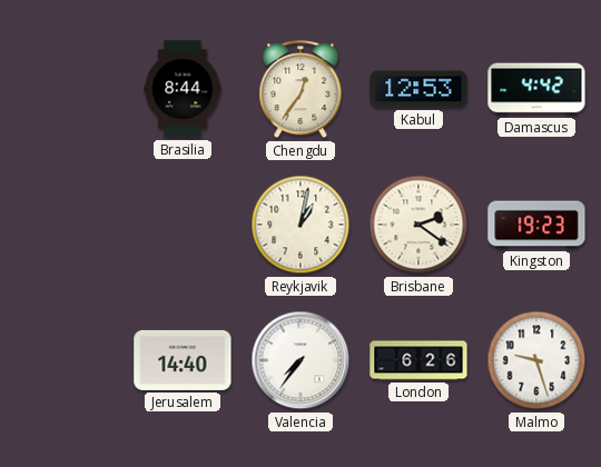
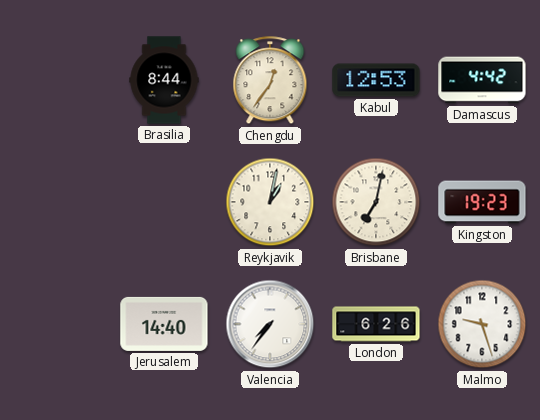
Brisbane: 2:21 -> 7:02
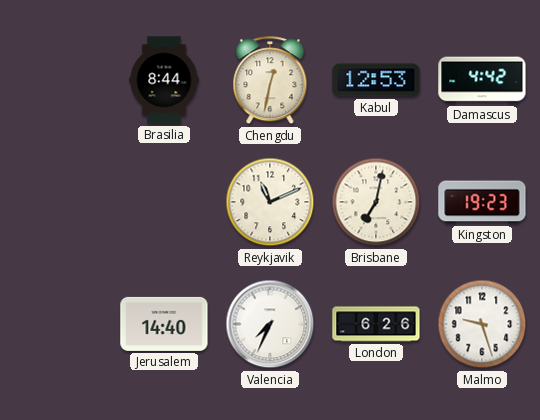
Chengdu: 12:36 -> 12:32
Reykjavik: 1:02 -> 11:11
Valencia: 7:36 -> 7:34
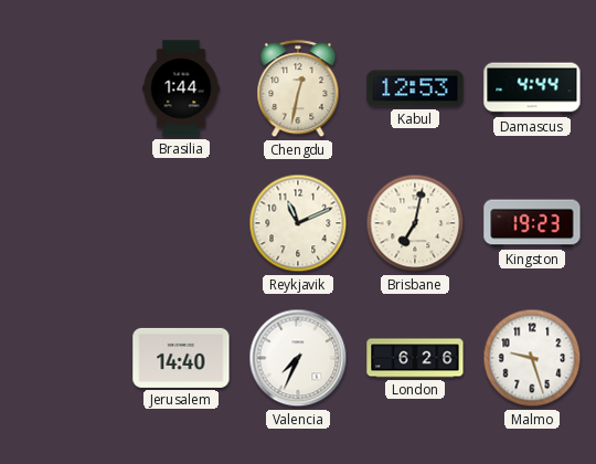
Brasilia: 8:44 -> 1:44
Damascus: 4:42 -> 4:44
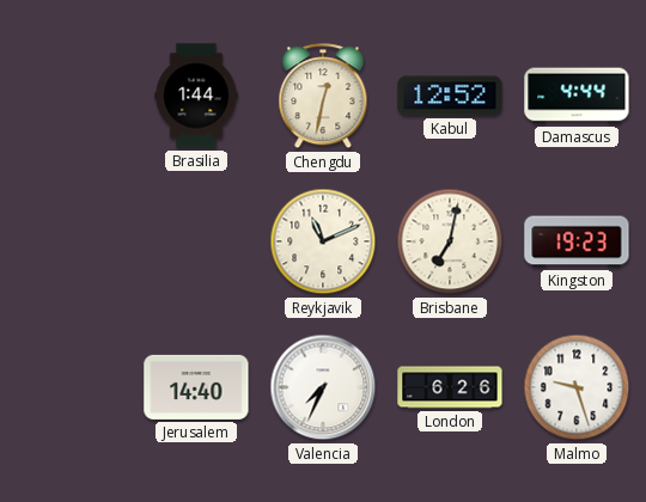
Kabul: 12:53 -> 12:52
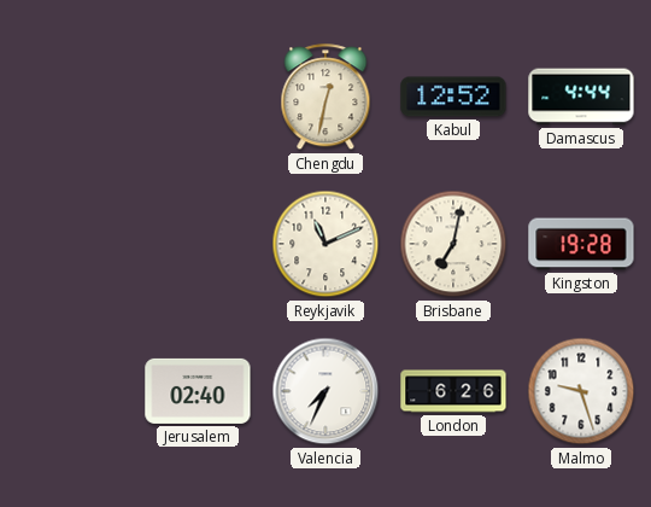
Brasilia: 1:44 -> none
Kingston: 19:23 -> 19:28
Jerusalem: 14:40 -> 02:40
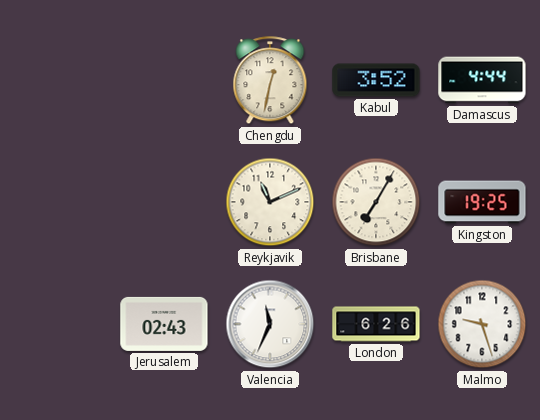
Kabul: 12:52 -> 3:52
Brisbane: 7:02 -> 7:05
Kingston: 19:28 -> 19:25
Jerusalem: 02:40 -> 02:43
Valencia: 7:34 -> 11:34
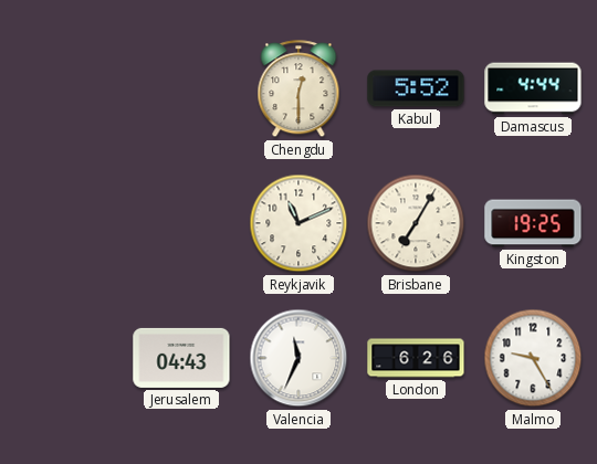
Chengdu: 12:32 -> 12:30
Kabul: 3:52 -> 5:52
Jerusalem: 02:43 -> 04:43
Malmo: 9:27 -> 9:25
